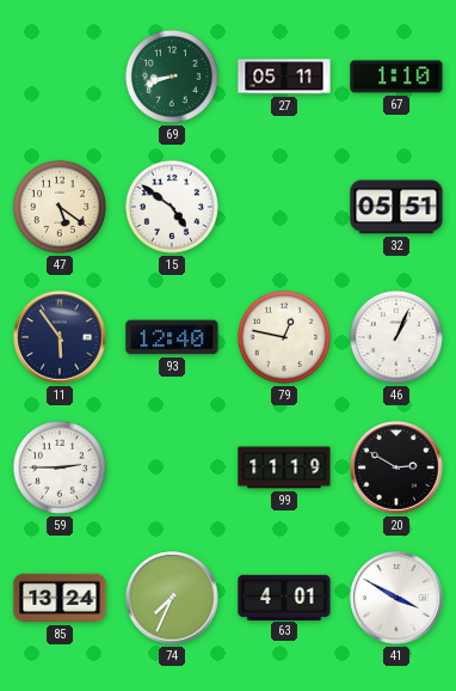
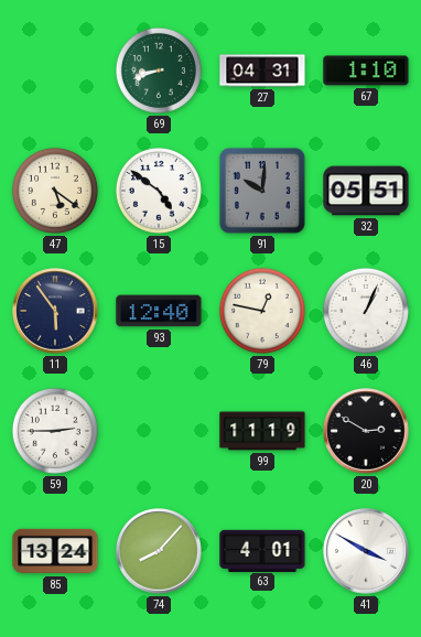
27: 05:11 -> 04:31
91: none -> 10:01
74: 7:34 -> 8:07
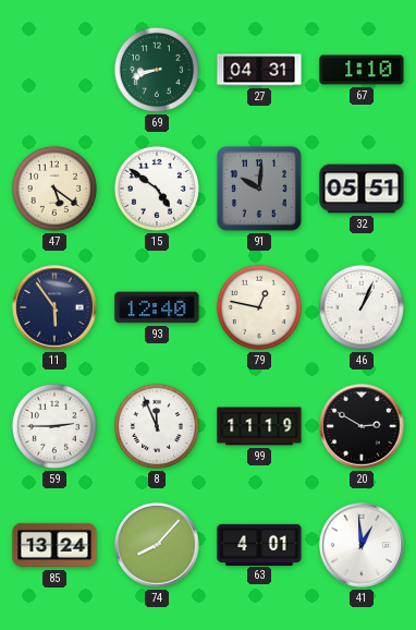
8: none -> 11:56
41: 3:50 -> 12:59
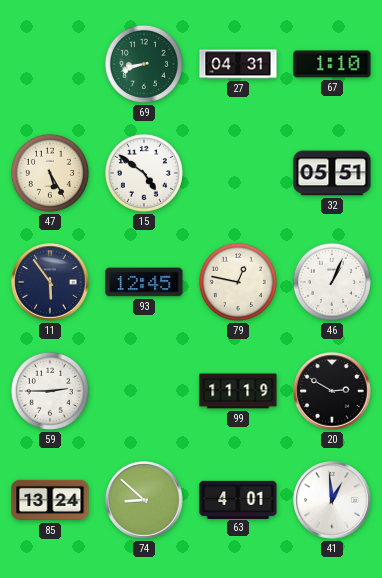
47: 5:21 -> 5:25
91: 10:01 -> none
93: 12:40 -> 12:45
8: 11:56 -> none
74: 8:07 -> 8:52
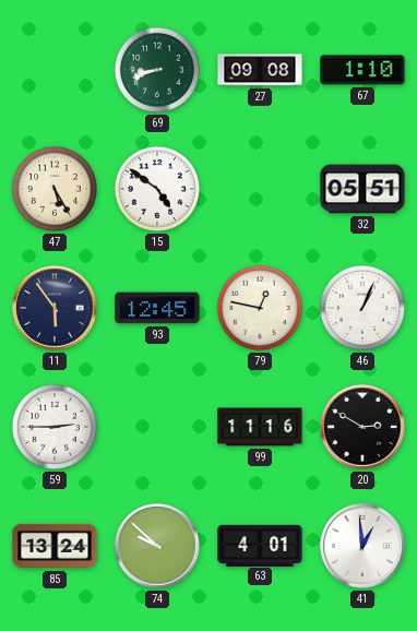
27: 04:31 -> 09:08
99: 11:19 -> 11:16
74: 8:52 -> 9:52
